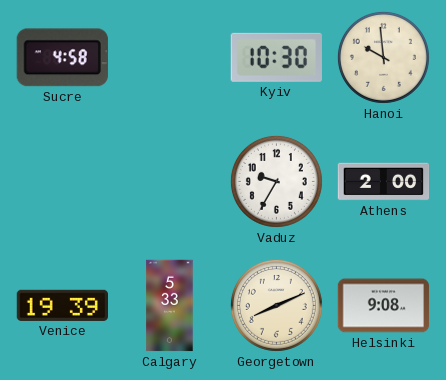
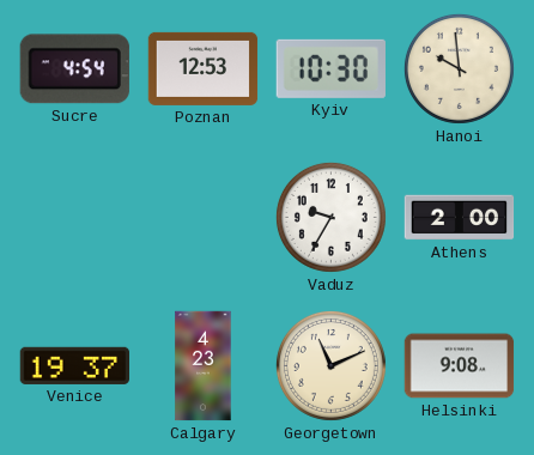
Sucre: 4:58 -> 4:54
Poznan: none -> 12:53
Venice: 19:39 -> 19:37
Calgary: 5:33 -> 4:23
Georgetown: 8:11 -> 11:11
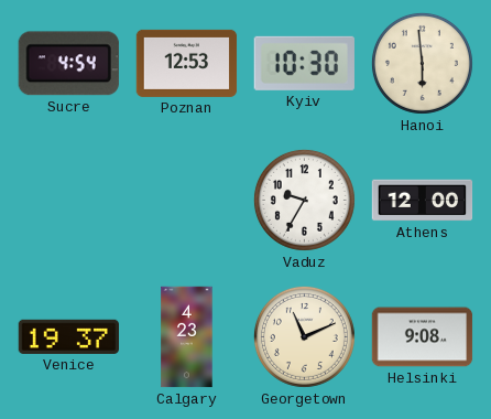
Hanoi: 9:59 -> 5:59
Athens: 2:00 -> 12:00
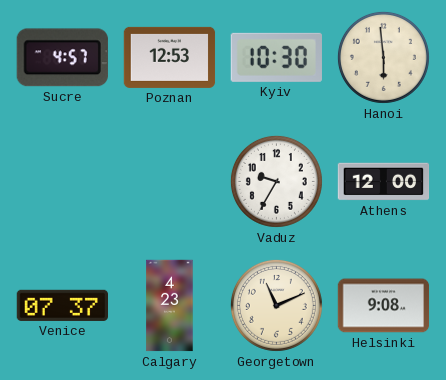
Sucre: 4:54 -> 4:57
Venice: 19:37 -> 07:37
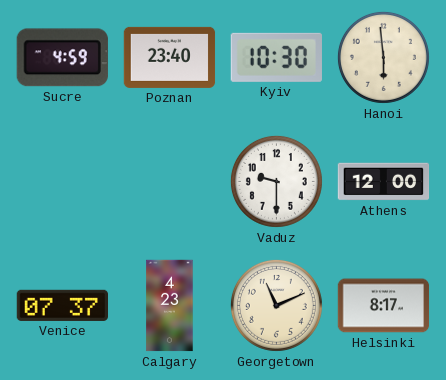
Sucre: 4:57 -> 4:59
Poznan: 12:53 -> 23:40
Vaduz: 9:35 -> 9:30
Helsinki: 9:08 -> 8:17
